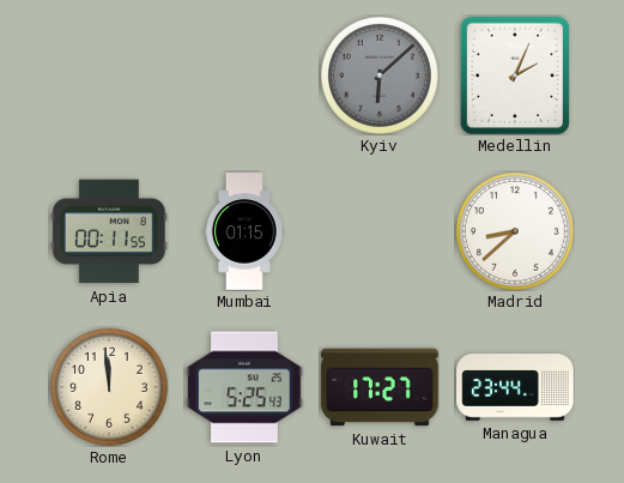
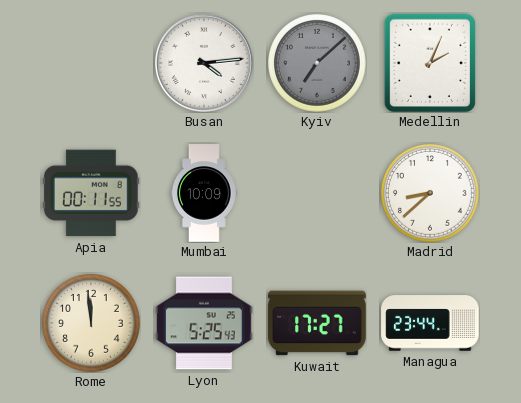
Busan: none -> 4:14
Kyiv: 6:08 -> 7:08
Mumbai: 01:15 -> 10:09
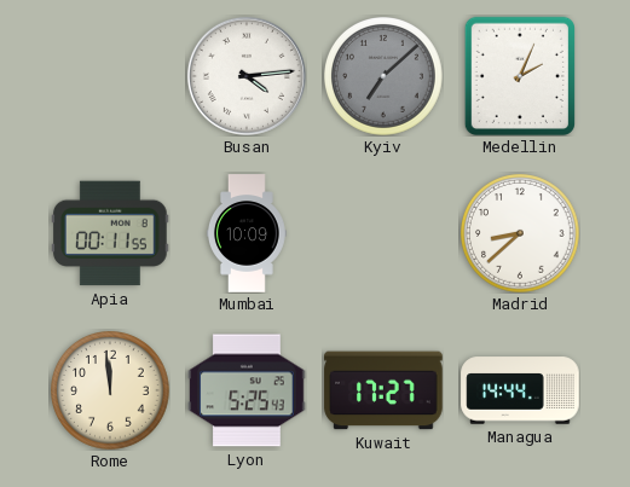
Managua: 23:44 -> 14:44
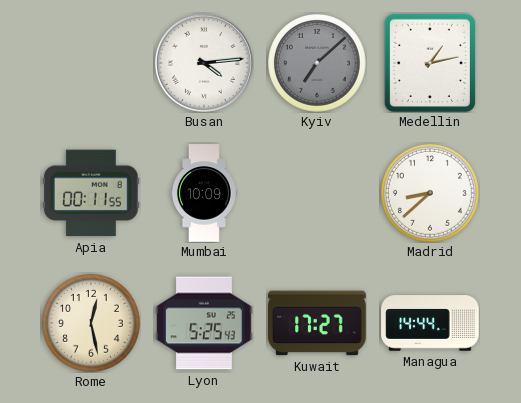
Medellin: 2:04 -> 1:13
Rome: 11:59 -> 12:28
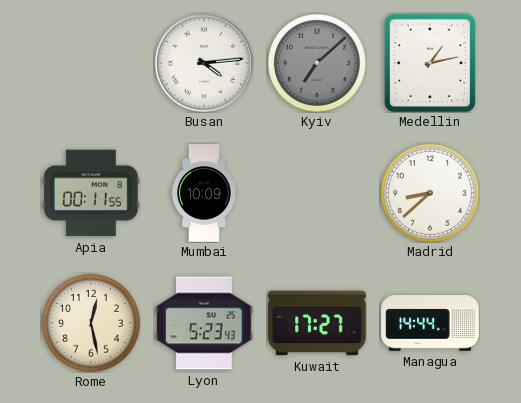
Lyon: 5:25 -> 5:23
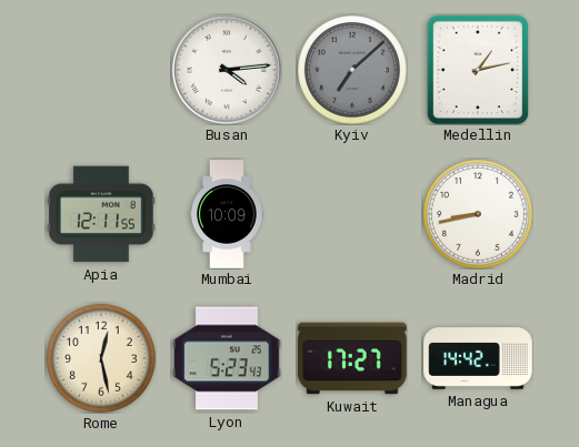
Apia: 00:11 -> 12:11
Madrid: 8:38 -> 8:43
Managua: 14:44 -> 14:42
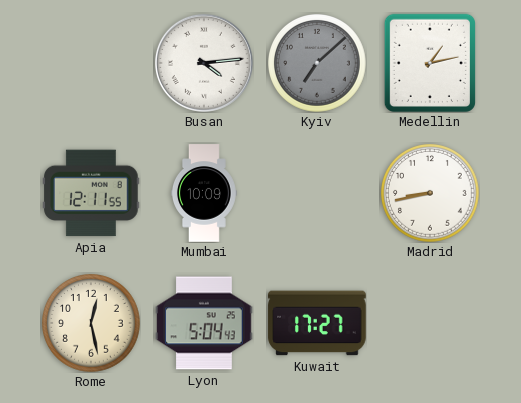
Lyon: 5:23 -> 5:04
Managua: 14:42 -> none
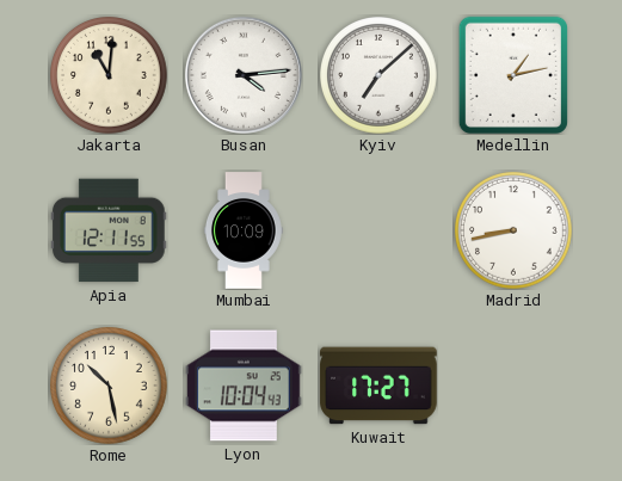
Jakarta: none -> 11:01
Kyiv dial: grey -> white
Rome: 12:28 -> 10:28
Lyon: 5:04 -> 10:04
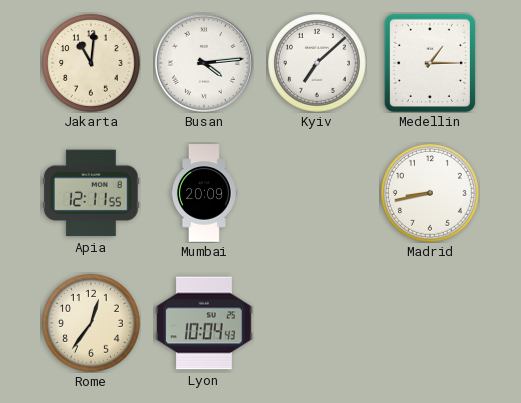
Medellin: 1:13 -> 1:15
Mumbai: 10:09 -> 20:09
Rome: 10:28 -> 12:36
Kuwait: 17:27 -> none
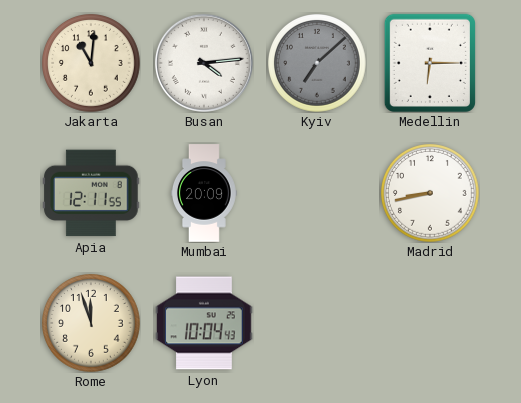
Kyiv dial: white -> grey
Medellin: 1:15 -> 6:15
Rome: 12:36 -> 11:57
